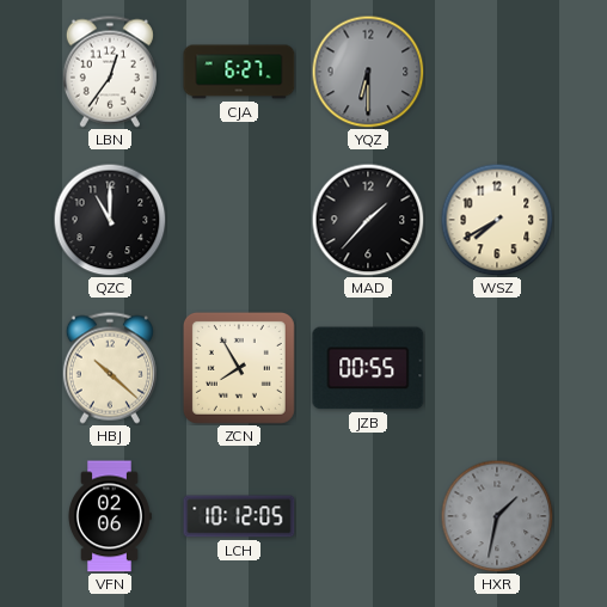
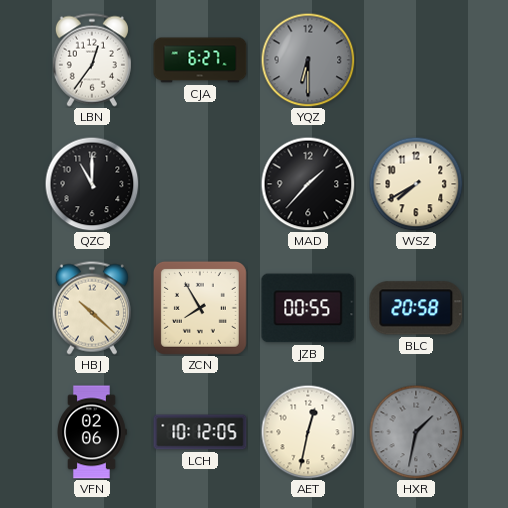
BLC: none -> 20:58
AET: none -> 12:32
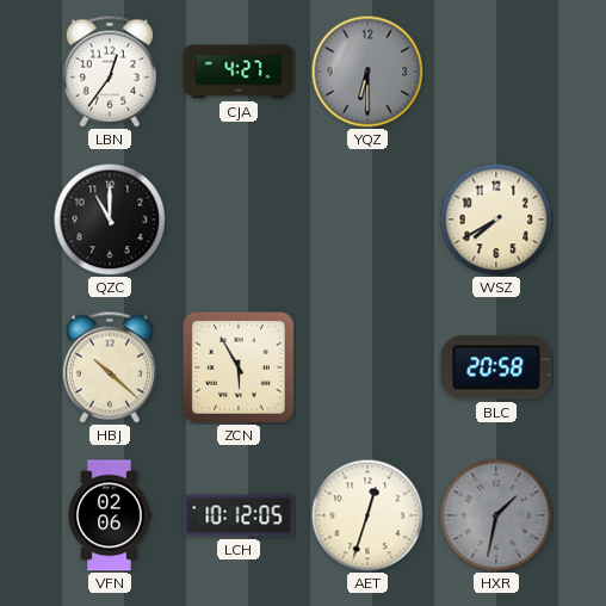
CJA: 6:27 -> 4:27
MAD: 1:37 -> none
ZCN: 7:55 -> 5:55
JZB: 00:55 -> none
AET: 12:32 -> 12:33
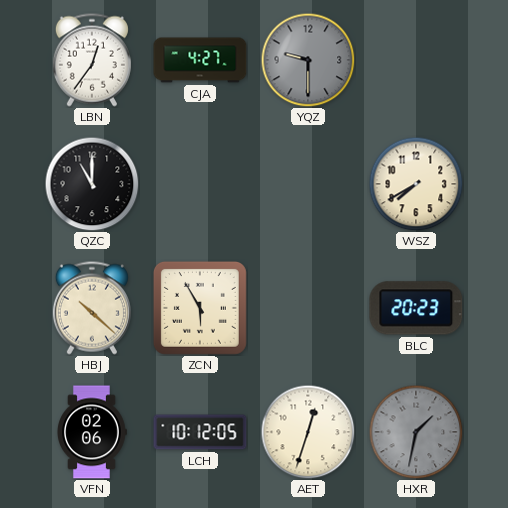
YQZ: 6:30 -> 9:30
BLC: 20:58 -> 20:23
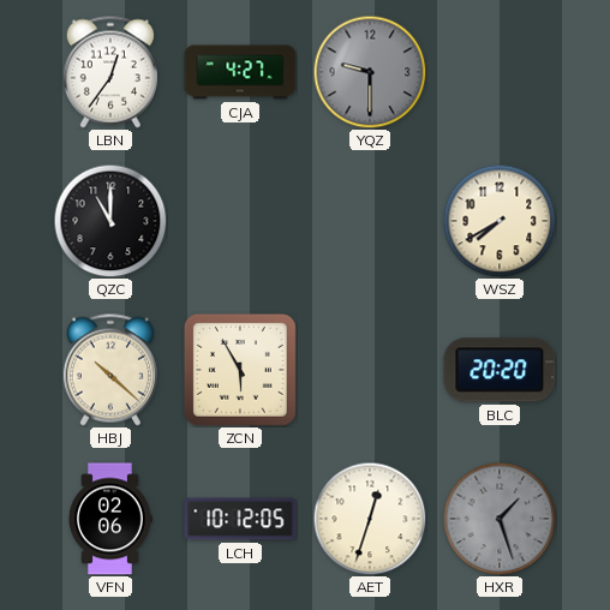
BLC: 20:23 -> 20:20
HXR: 1:32 -> 1:27
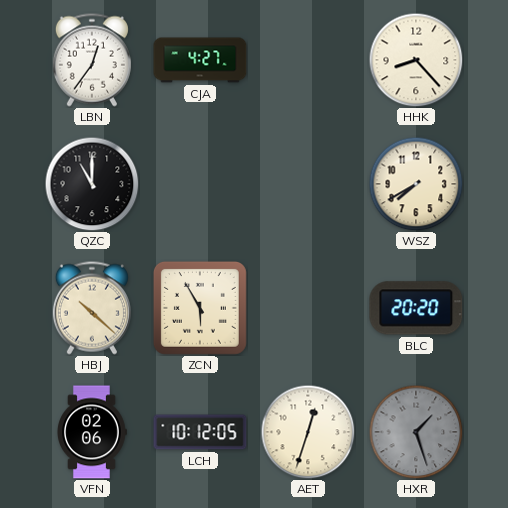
YQZ: 9:30 -> none
HHK: none -> 8:23
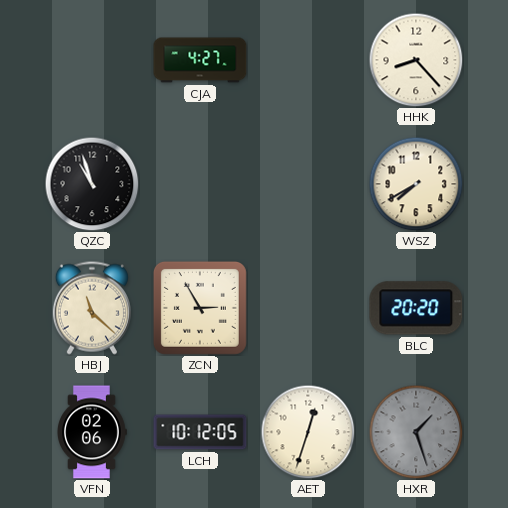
LBN: 12:36 -> none
QZC: 11:00 -> 10:57
HBJ: 10:22 -> 11:22
ZCN: 5:55 -> 2:55
